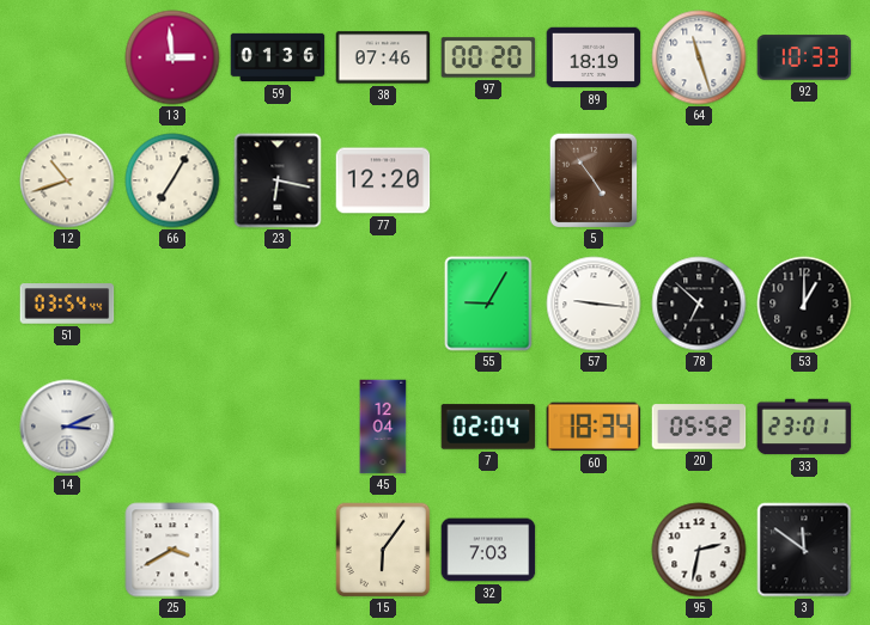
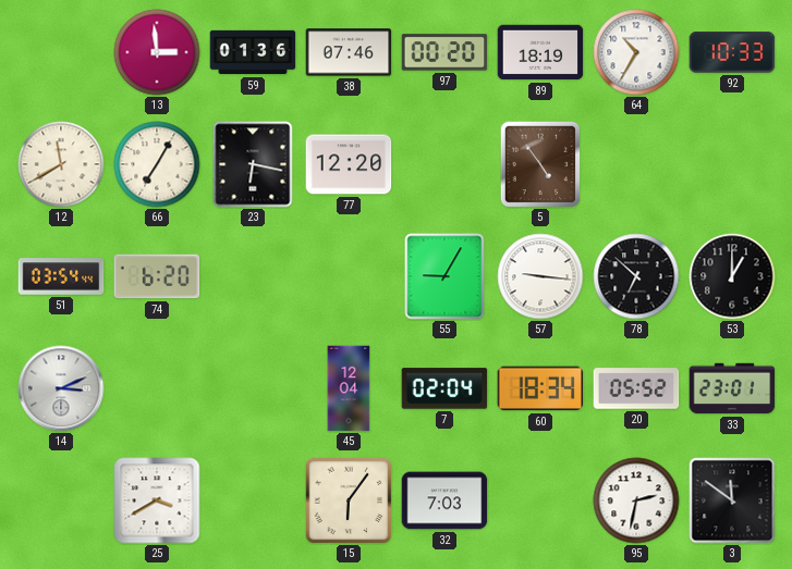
64: 11:27 -> 10:35
12: 10:42 -> 11:40
74: none -> 6:20
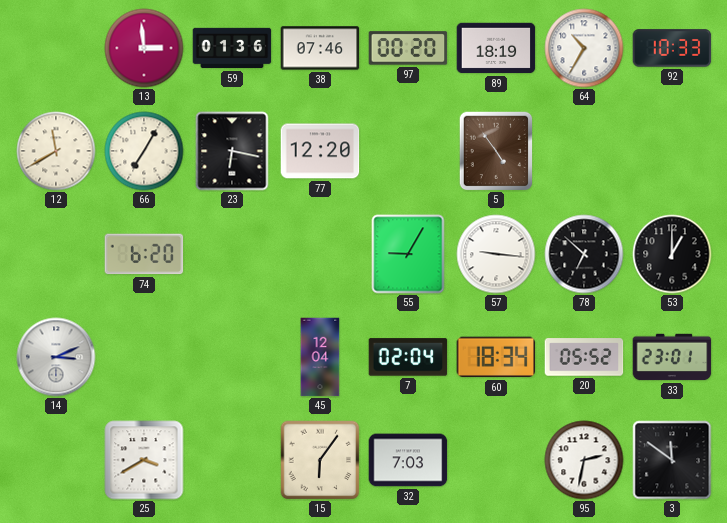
51: 03:54 -> none
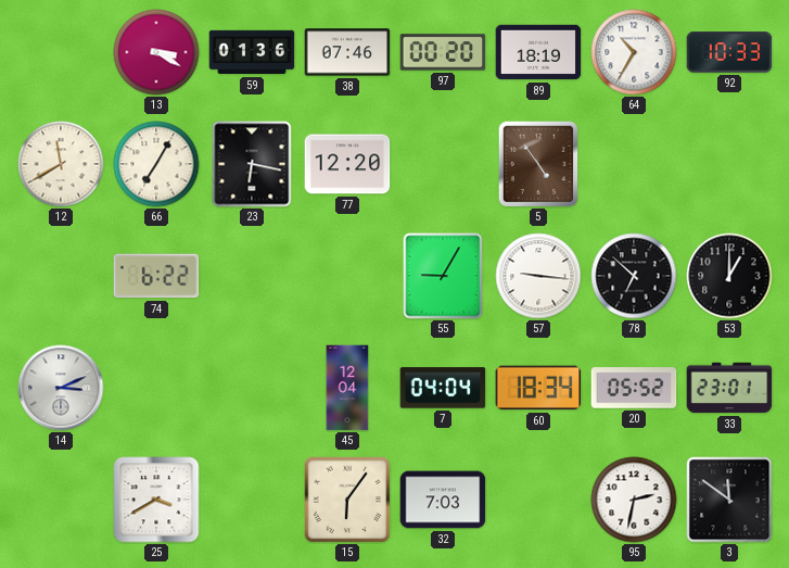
13: 2:59 -> 3:20
74: 6:20 -> 6:22
7: 02:04 -> 04:04
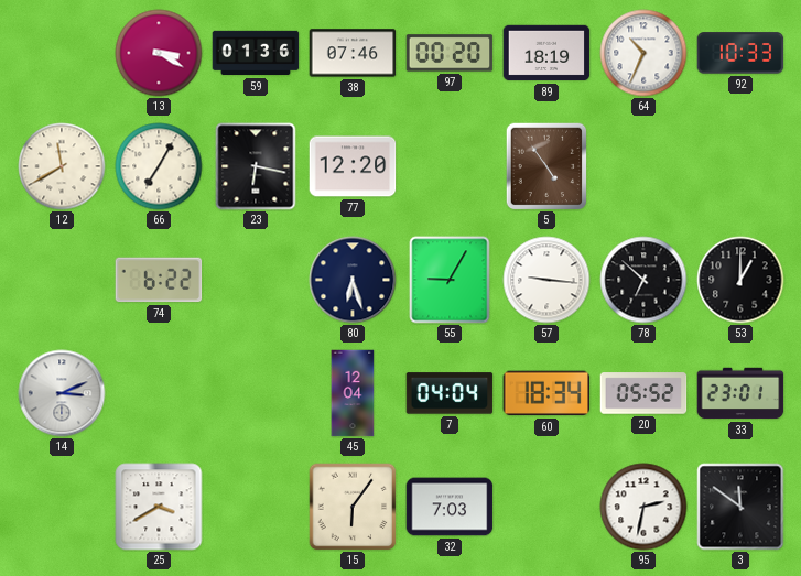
64: 10:35 -> 10:34
80: none -> 6:27
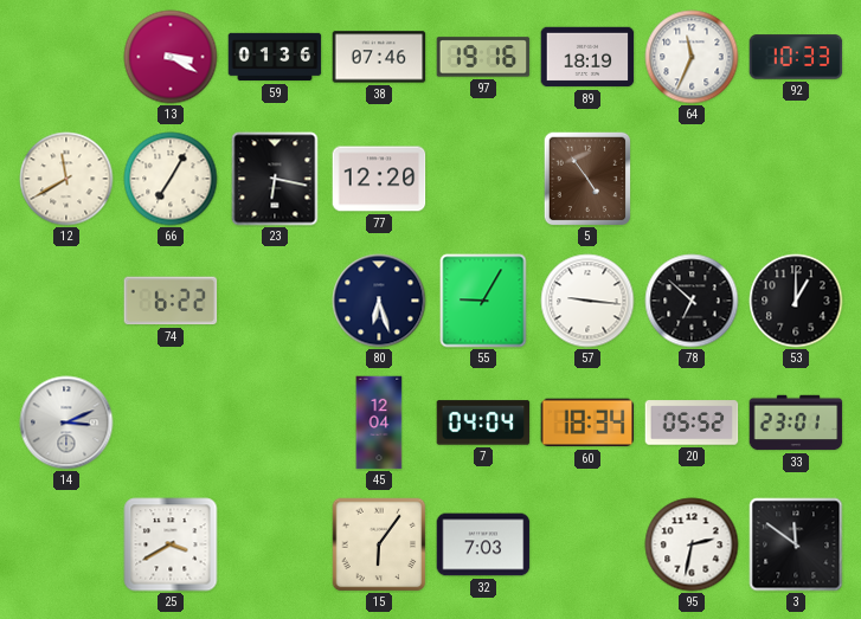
97: 00:20 -> 19:16
64: 10:34 -> 11:34
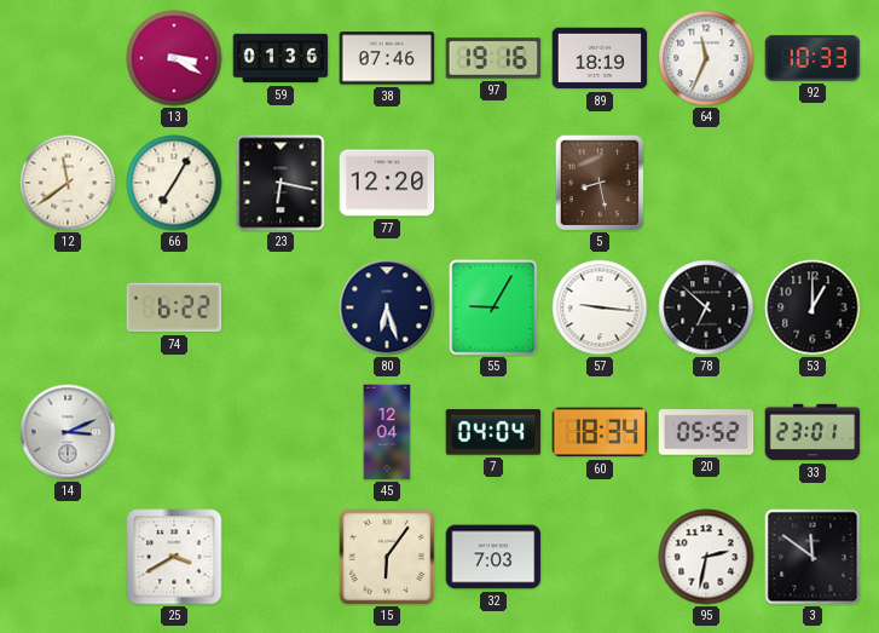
12: 11:40 -> 11:39
5: 4:54 -> 8:28
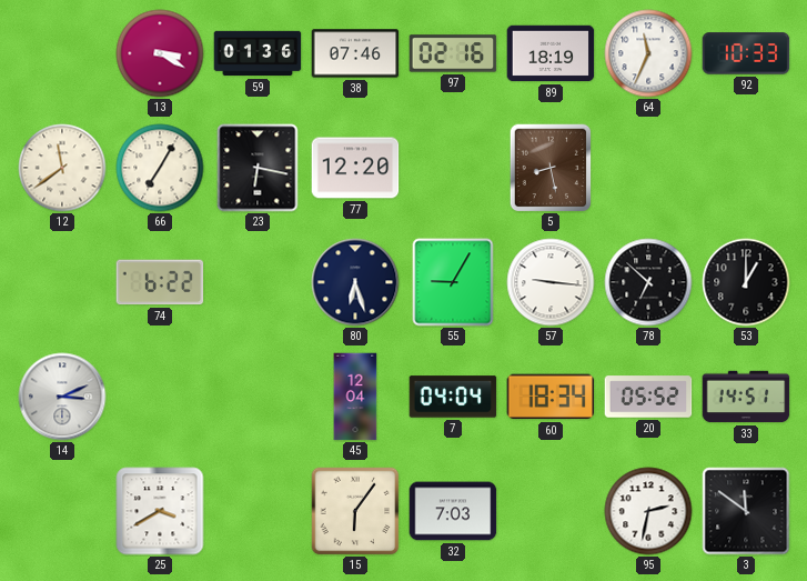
97: 19:16 -> 02:16
33: 23:01 -> 14:51
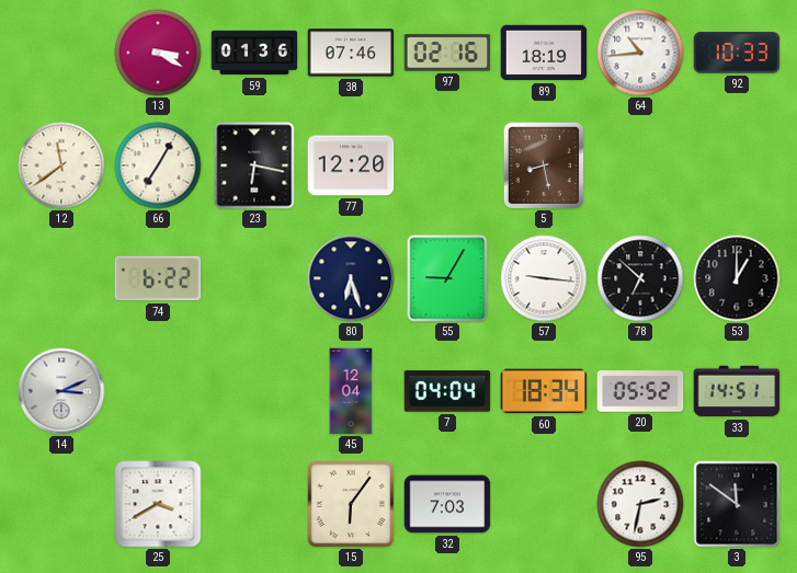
64: 11:34 -> 10:44
